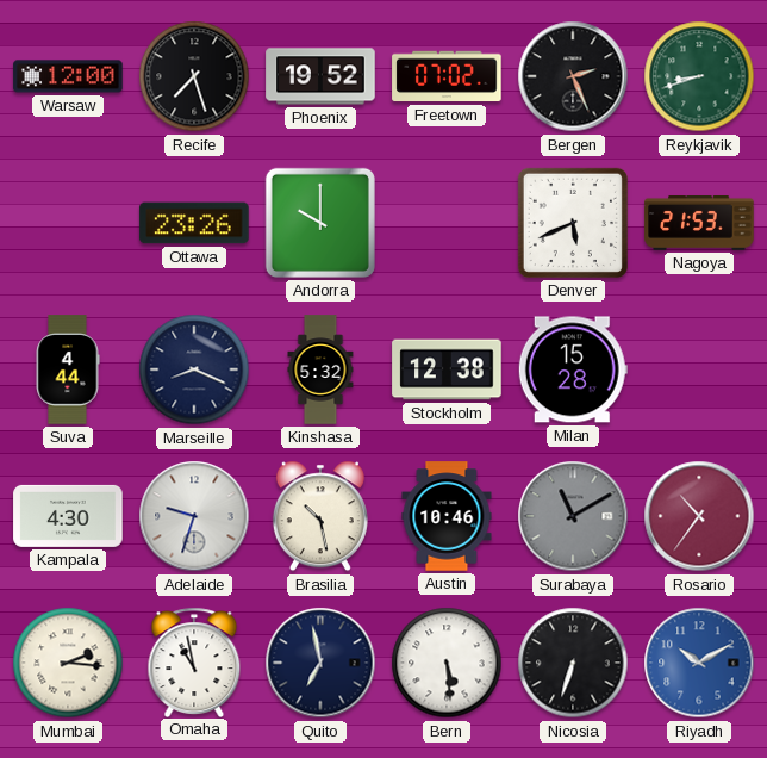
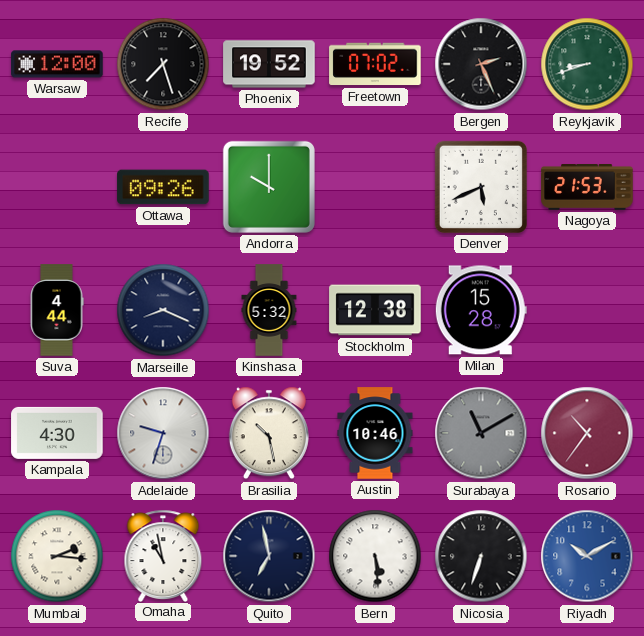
Ottawa: 23:26 -> 09:26
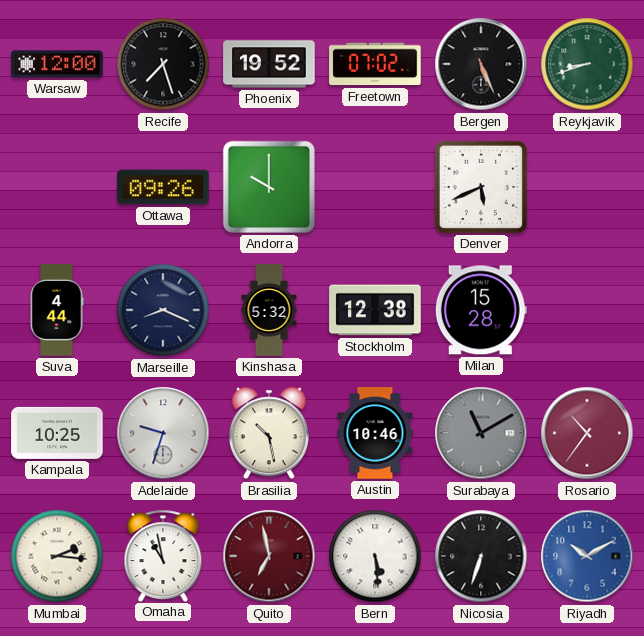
Bergen: 2:26 -> 5:26
Nagoya: 21:53 -> none
Kampala: 4:30 -> 10:25
Quito dial: navy -> burgundy
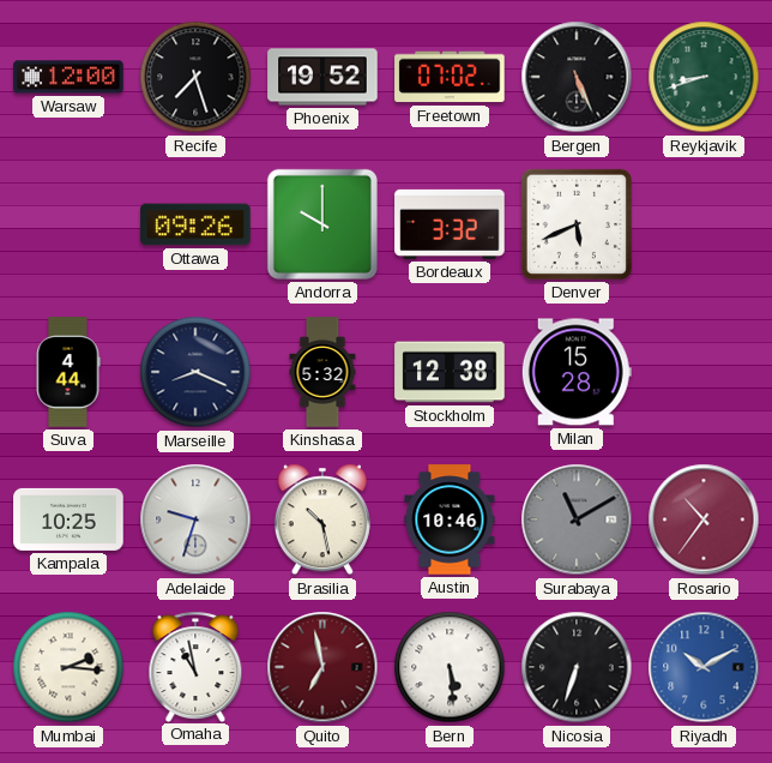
Bordeaux: none -> 3:32
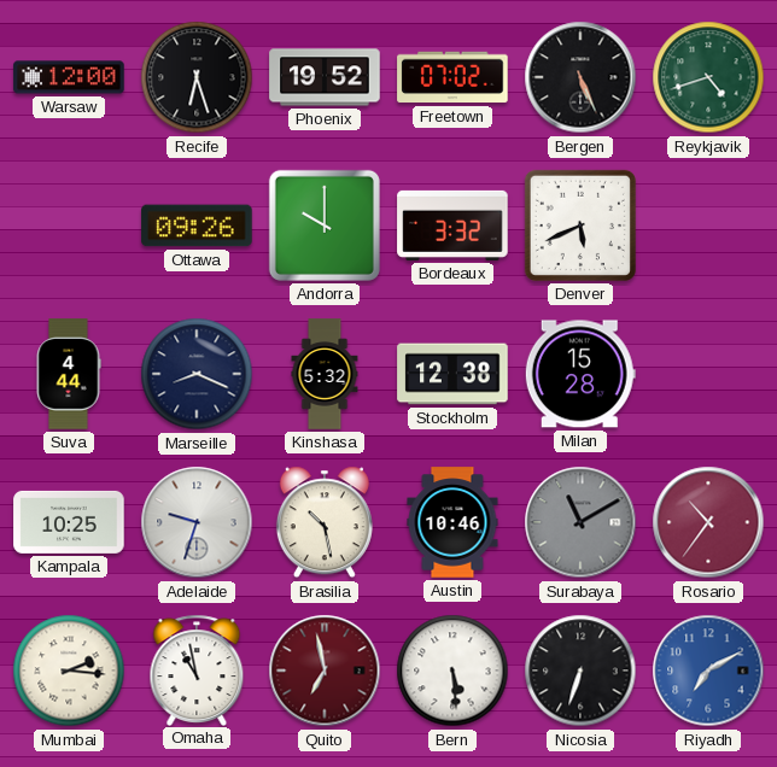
Recife: 7:27 -> 6:27
Reykjavik: 8:42 -> 4:42
Riyadh: 10:10 -> 7:10
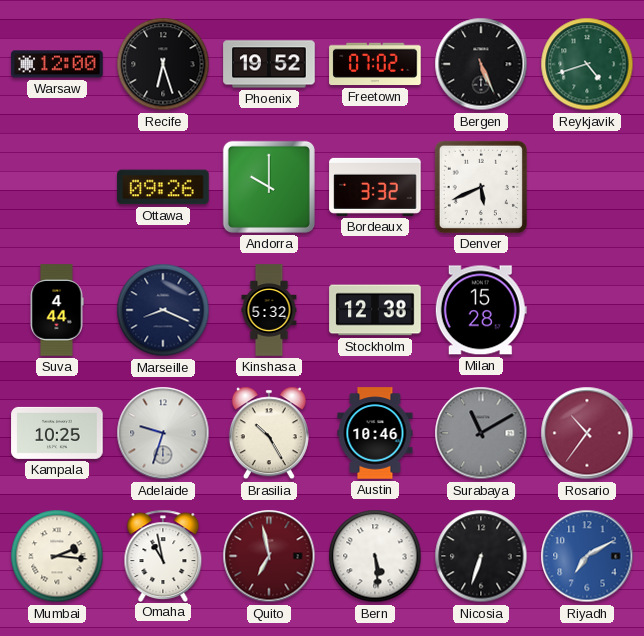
Brasilia: 10:28 -> 10:25
